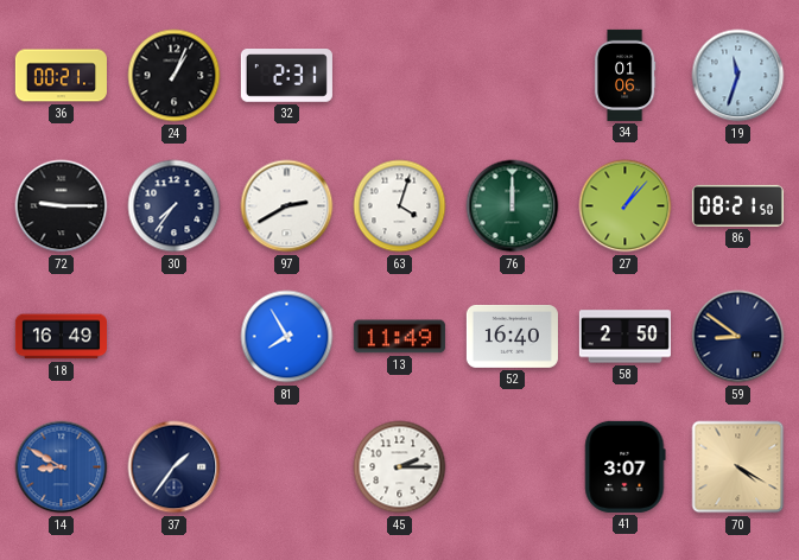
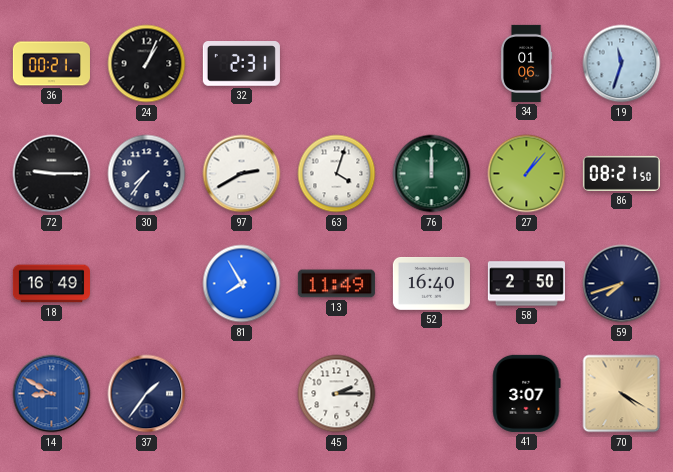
59: 8:51 -> 7:42
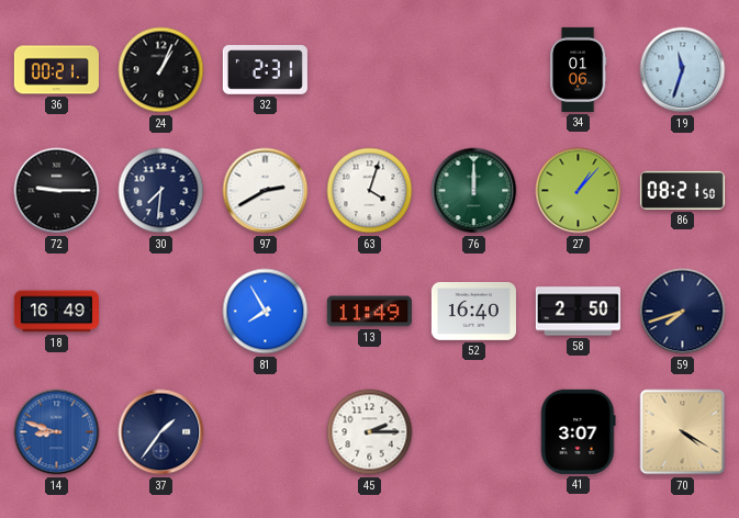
30: 7:36 -> 7:31
14: 8:50 -> 8:48
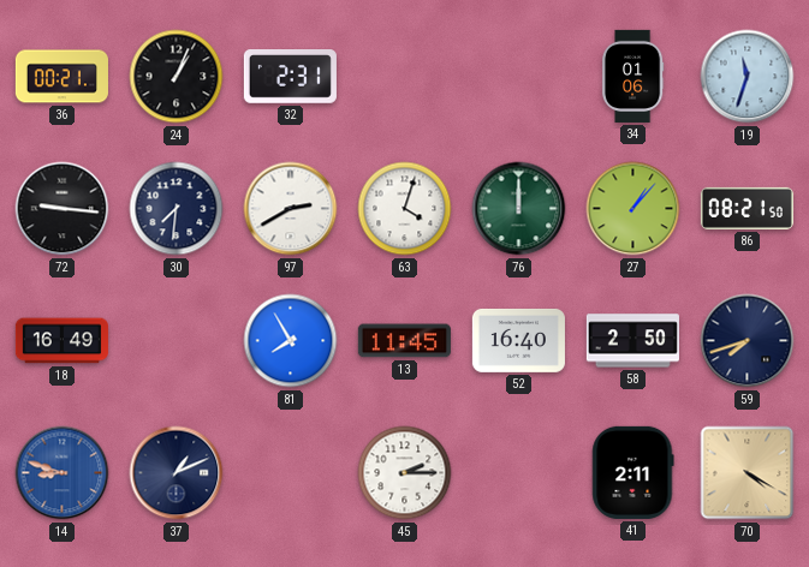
72: 9:15 -> 9:16
13: 11:49 -> 11:45
37: 1:36 -> 1:11
41: 3:07 -> 2:11
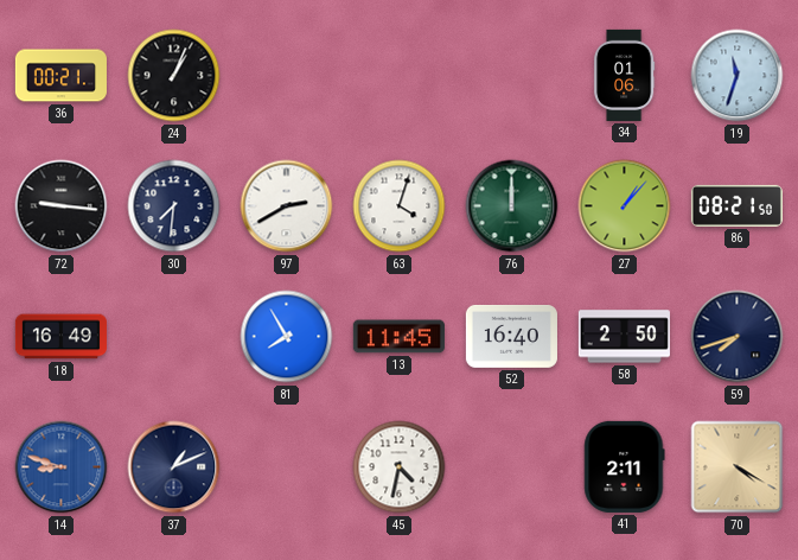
32: 2:31 -> none
45: 2:15 -> 4:32
